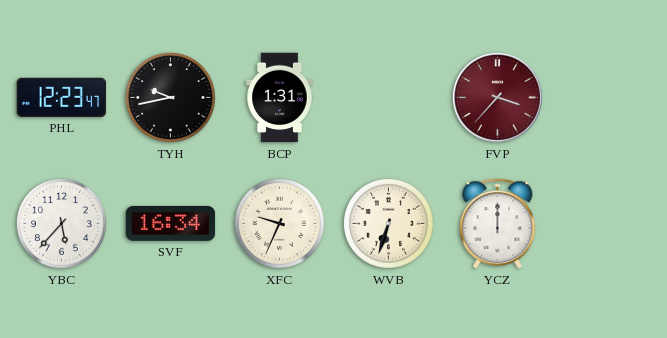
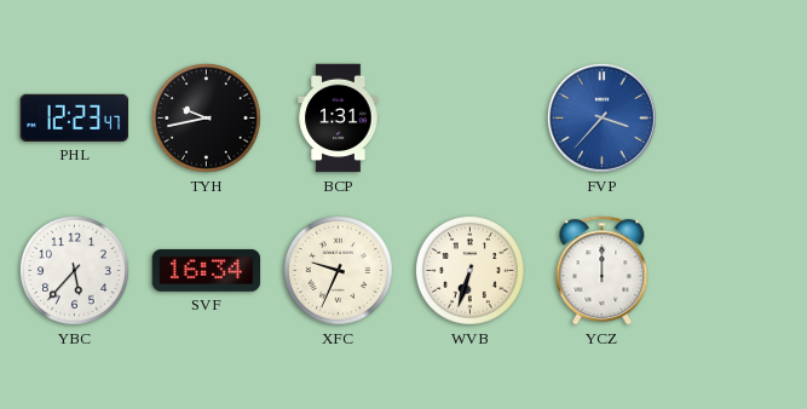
FVP dial: burgundy -> blue
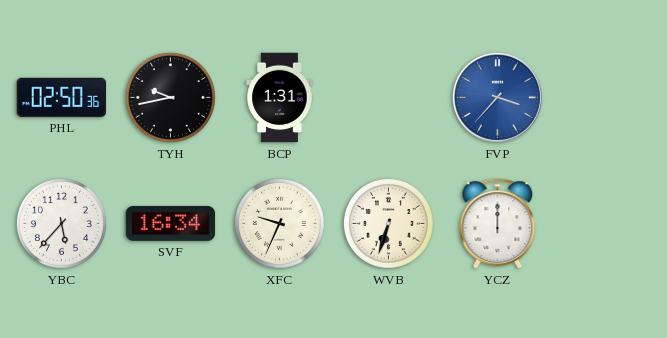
PHL: 12:23 -> 02:50
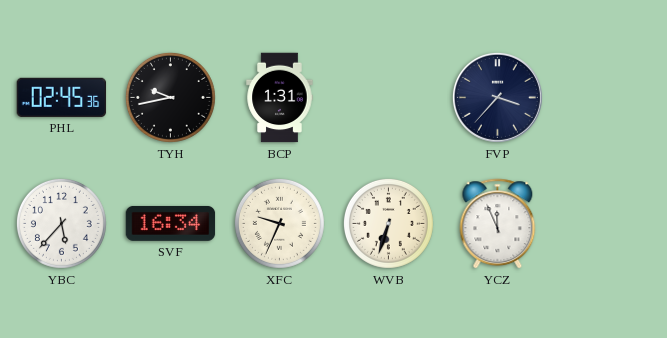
PHL: 02:50 -> 02:45
FVP dial: blue -> navy
YCZ: 12:00 -> 11:56
